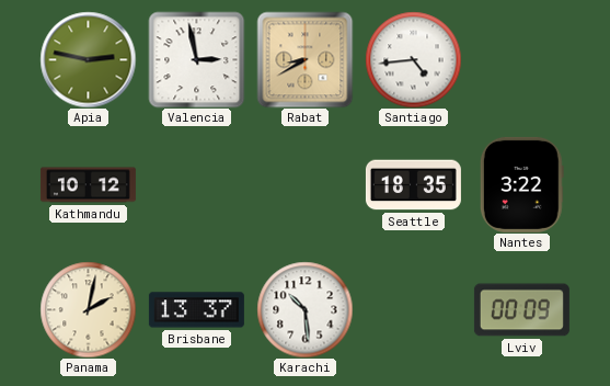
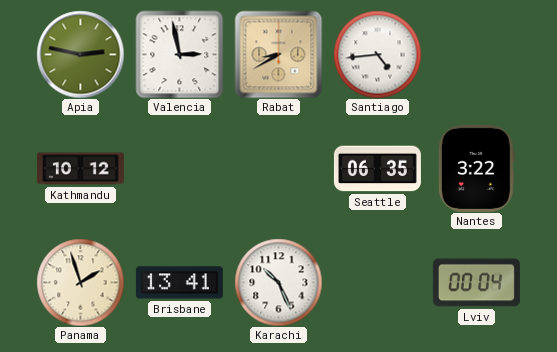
Seattle: 18:35 -> 06:35
Panama: 2:02 -> 1:57
Brisbane: 13:37 -> 13:41
Karachi: 10:29 -> 10:26
Lviv: 00:09 -> 00:04
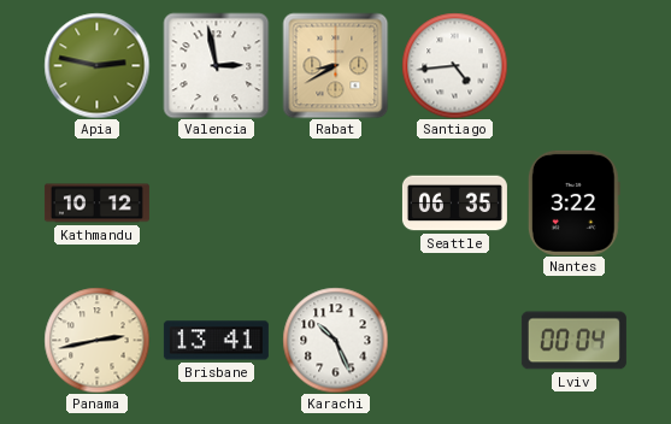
Panama: 1:57 -> 2:43
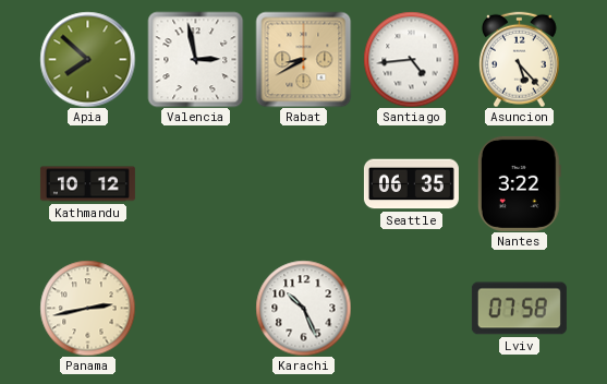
Apia: 2:47 -> 7:52
Asuncion: none -> 5:23
Brisbane: 13:41 -> none
Lviv: 00:04 -> 07:58
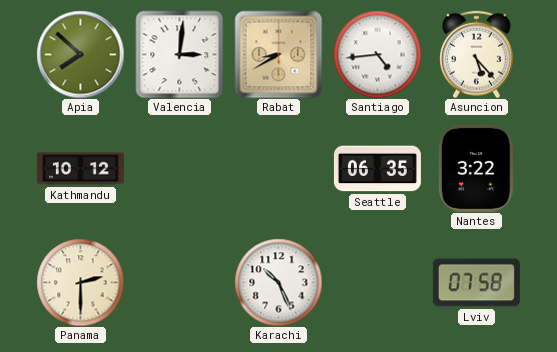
Valencia: 2:58 -> 3:01
Panama: 2:43 -> 2:30
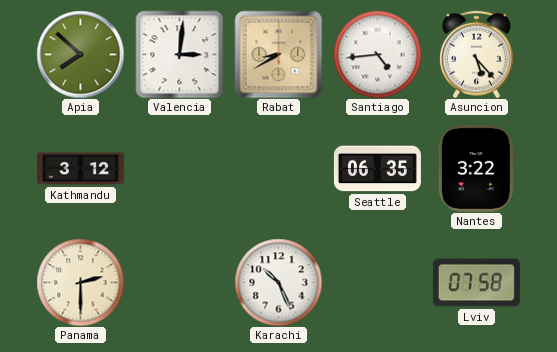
Kathmandu: 10:12 -> 3:12
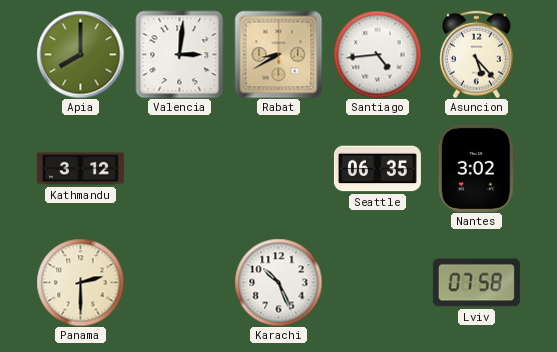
Apia: 7:52 -> 8:00
Nantes: 3:22 -> 3:02
